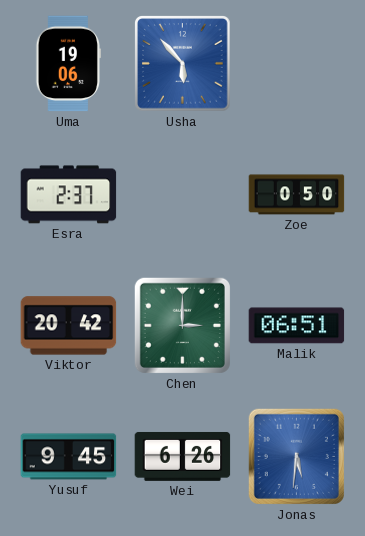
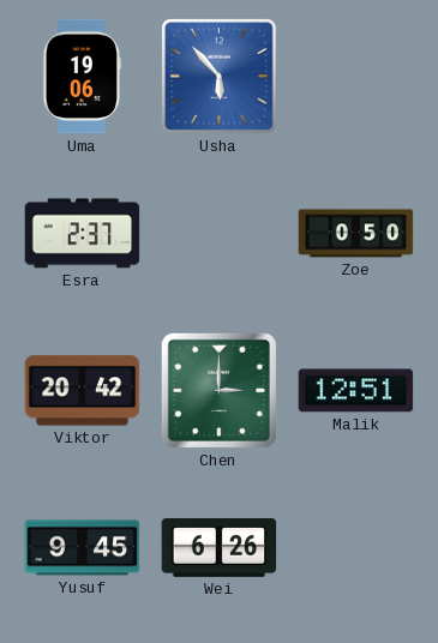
Malik: 06:51 -> 12:51
Jonas: 5:31 -> none
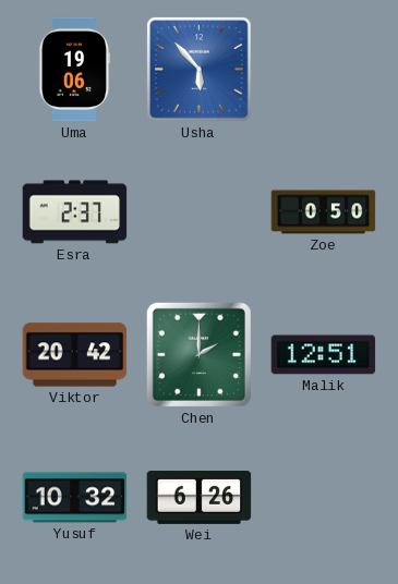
Chen: 3:00 -> 2:00
Yusuf: 9:45 -> 10:32
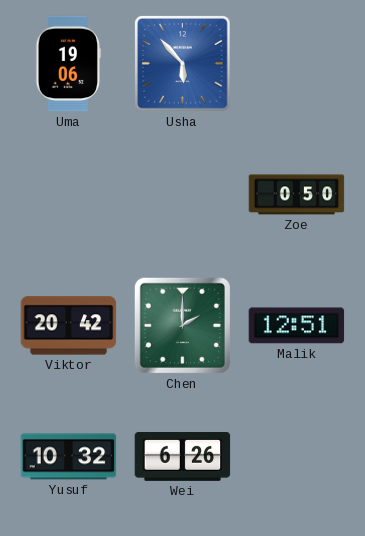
Esra: 2:37 -> none
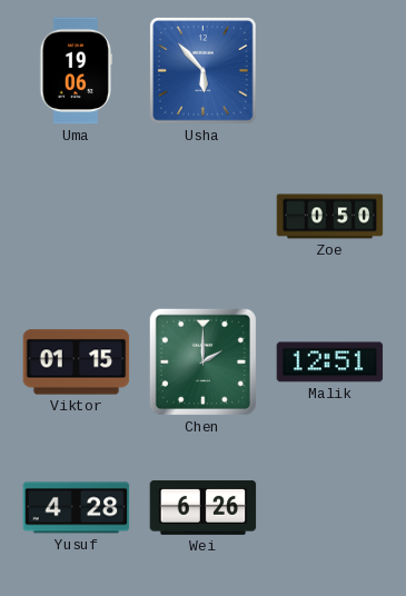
Viktor: 20:42 -> 01:15
Yusuf: 10:32 -> 4:28
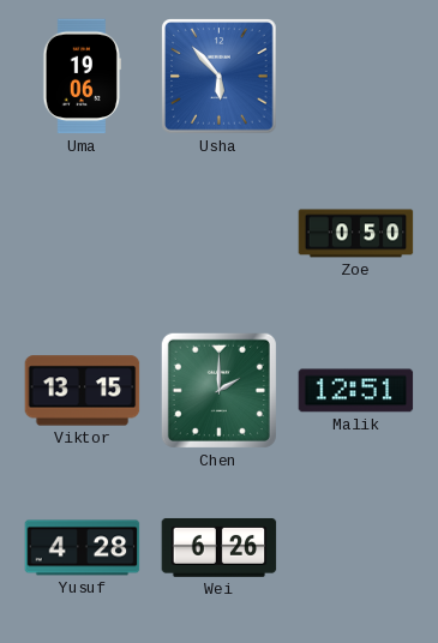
Viktor: 01:15 -> 13:15
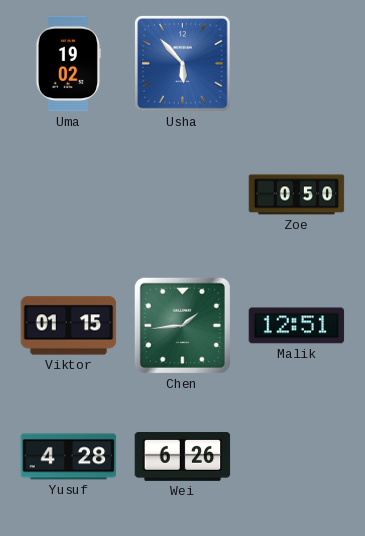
Uma: 19:06 -> 19:02
Viktor: 13:15 -> 01:15
Chen: 2:00 -> 1:44
